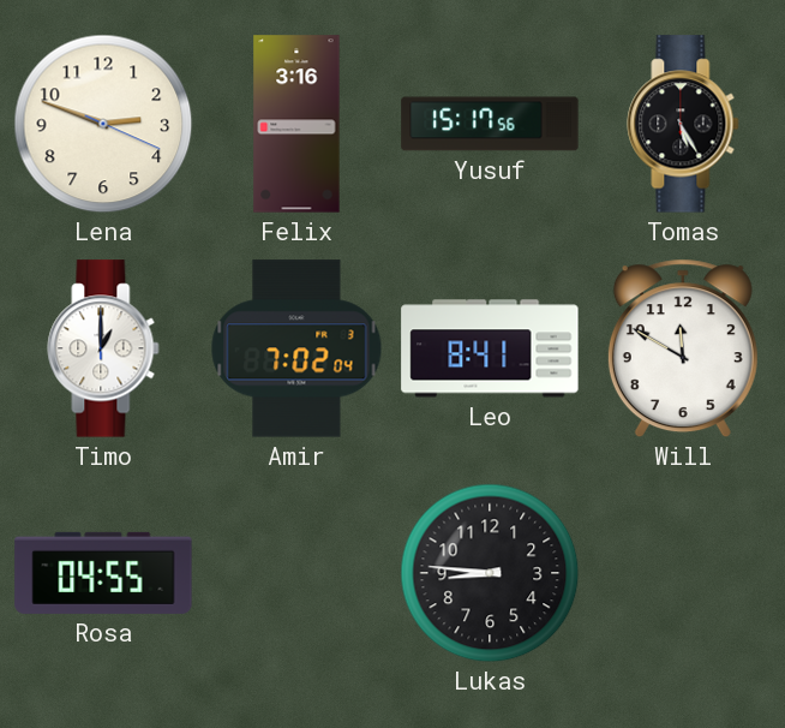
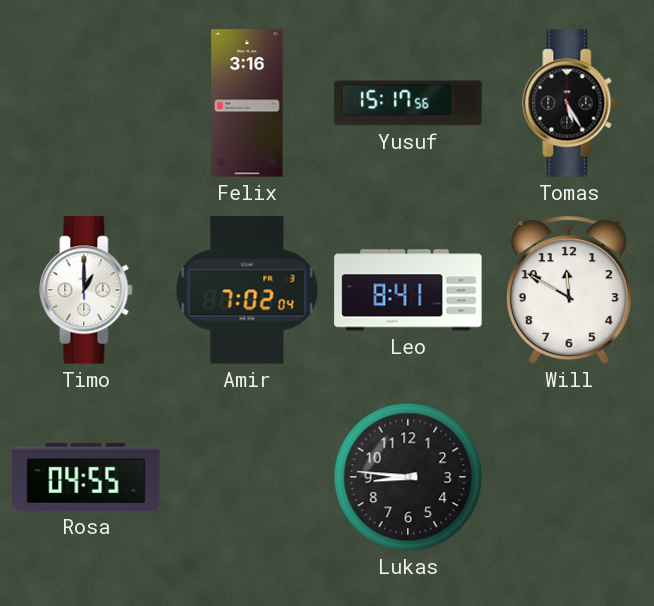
Lena: 2:48 -> none
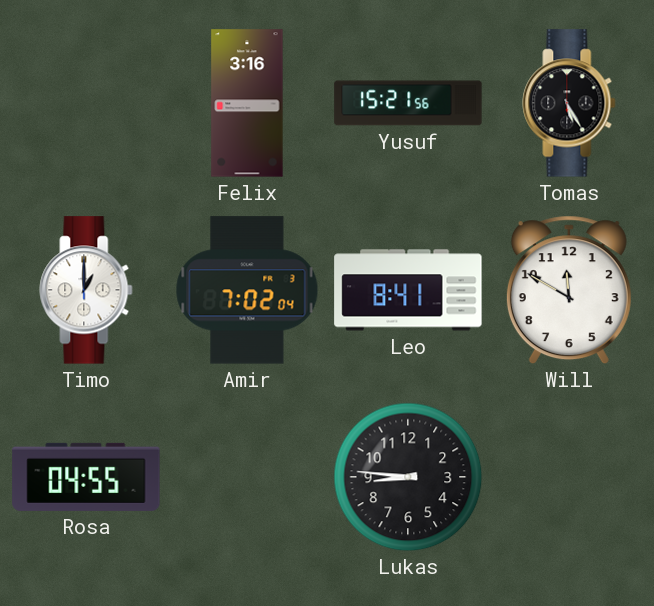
Yusuf: 15:17 -> 15:21
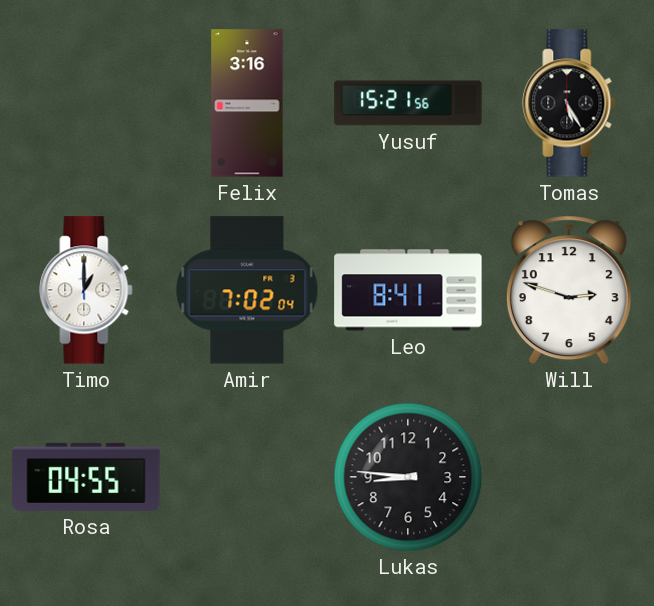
Will: 11:50 -> 2:48
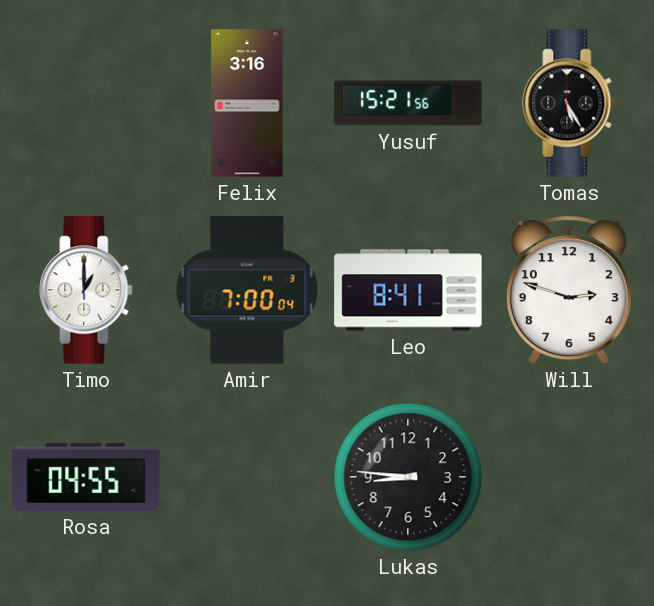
Amir: 7:02 -> 7:00
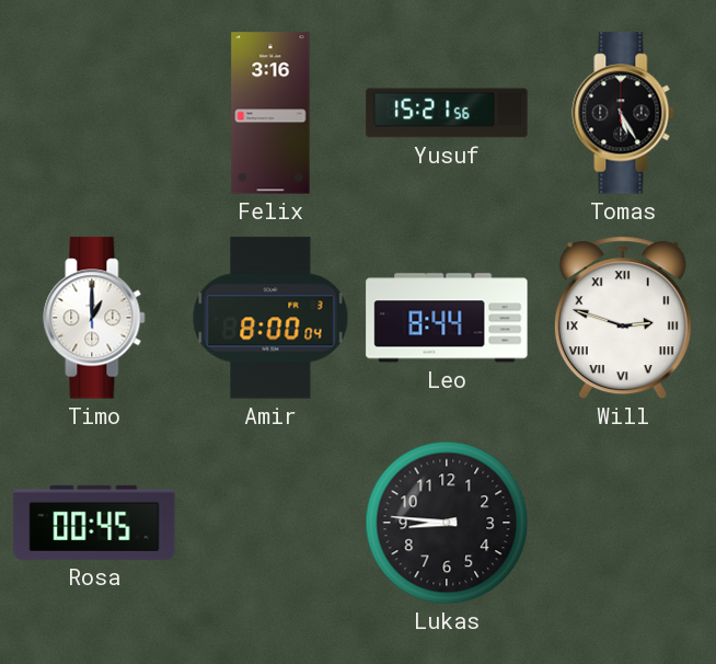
Amir: 7:00 -> 8:00
Leo: 8:41 -> 8:44
Will numerals: Arabic -> Roman
Rosa: 04:55 -> 00:45
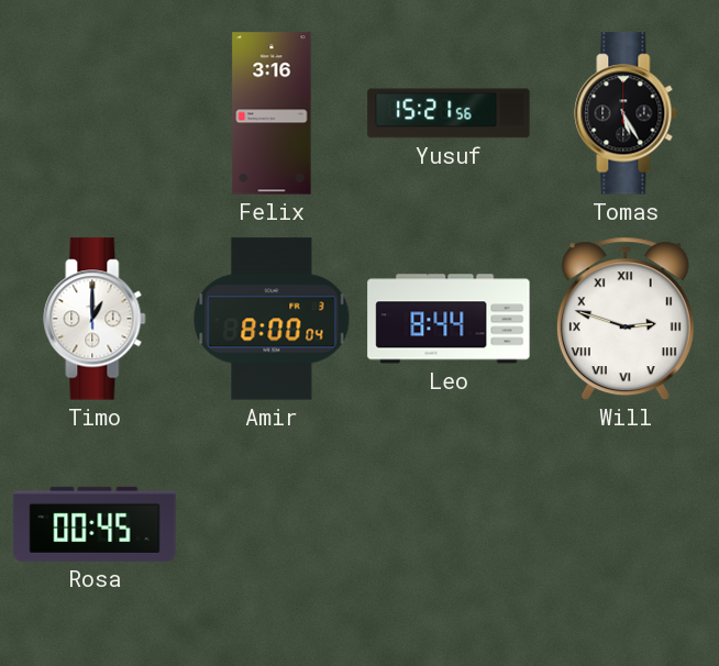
Lukas: 8:46 -> none
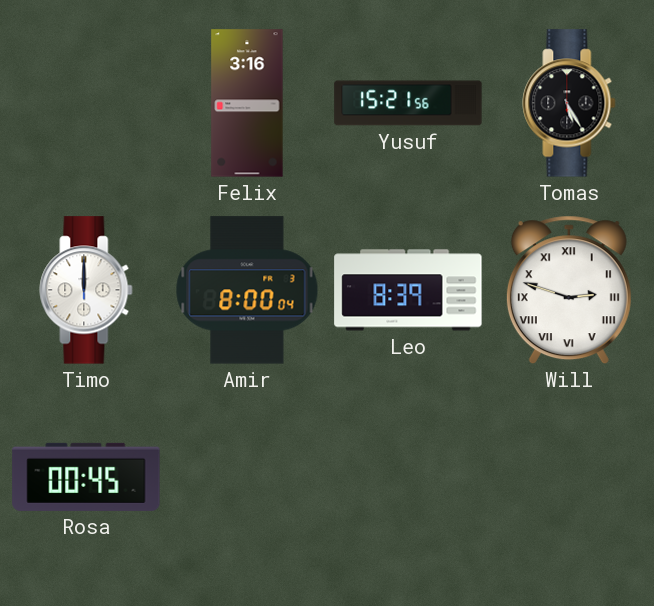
Timo: 1:00 -> 12:00
Leo: 8:44 -> 8:39
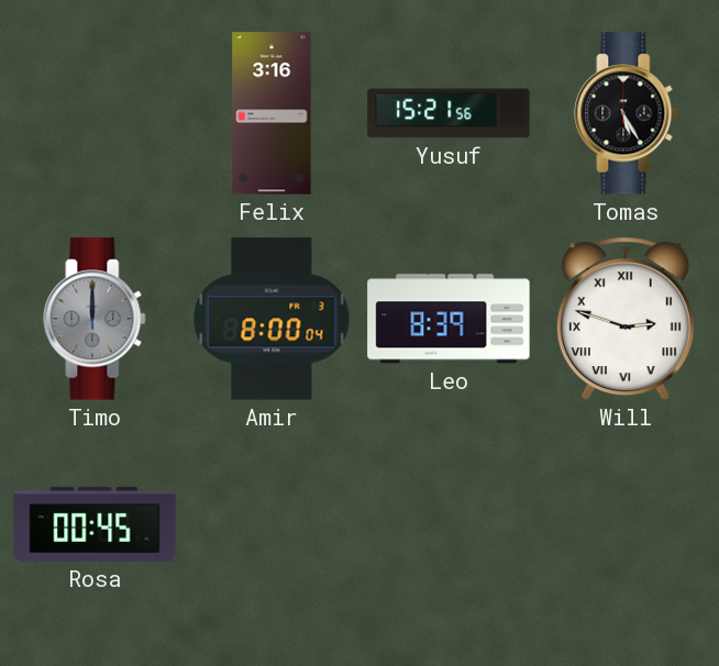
Timo dial: white -> grey
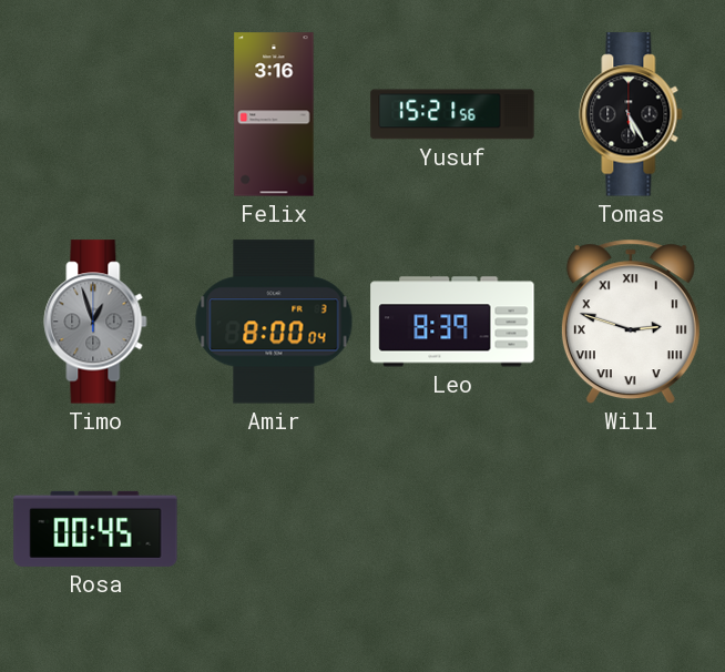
Timo: 12:00 -> 12:57
